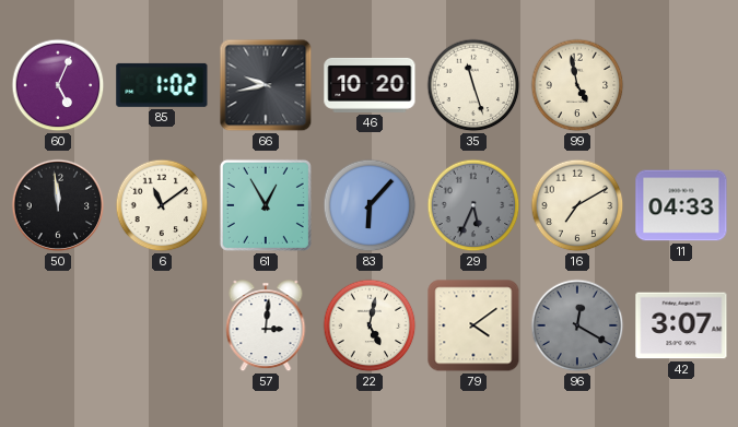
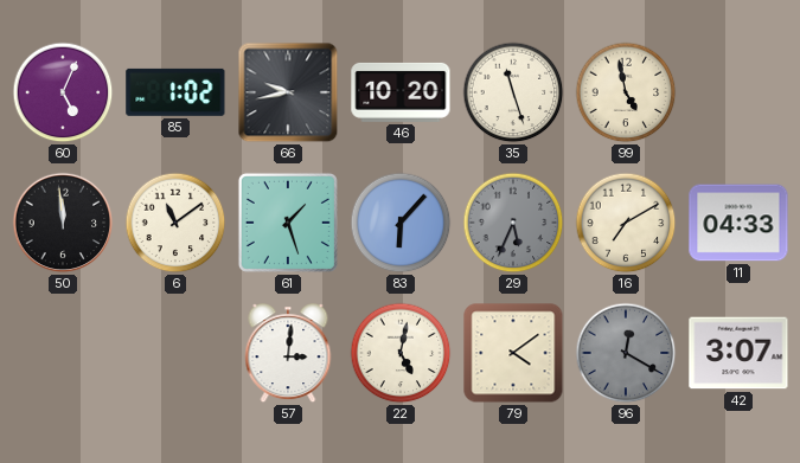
61: 12:55 -> 1:27
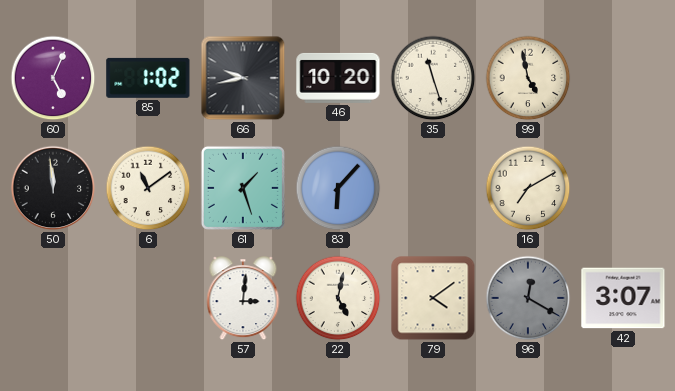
29: 5:34 -> none
11: 04:33 -> none
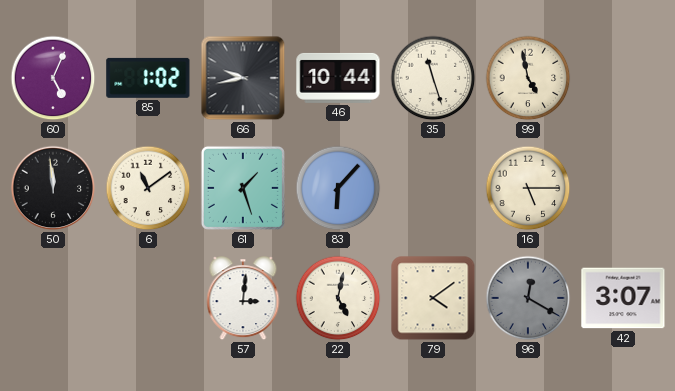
46: 10:20 -> 10:44
16: 7:10 -> 5:15
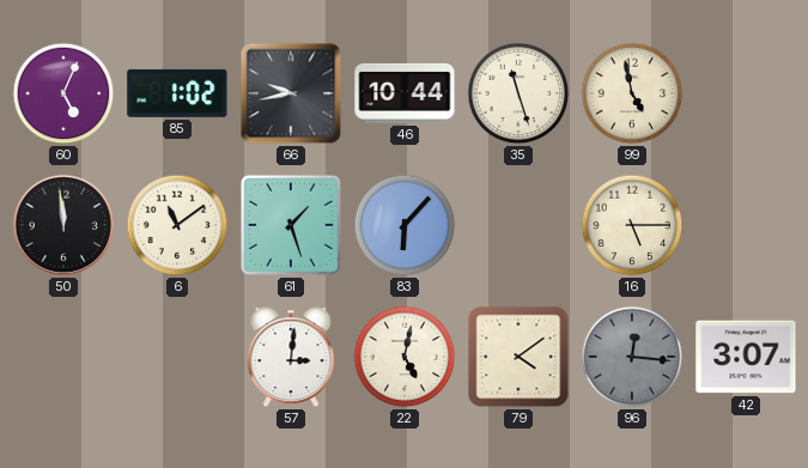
96: 12:20 -> 12:16
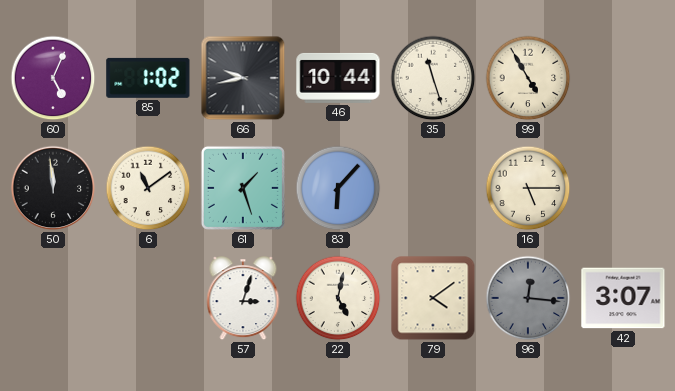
99: 4:58 -> 4:55
57: 3:01 -> 3:03
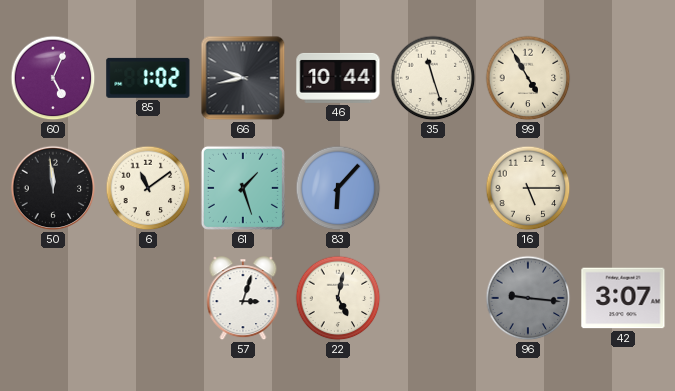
79: 4:09 -> none
96: 12:16 -> 9:16
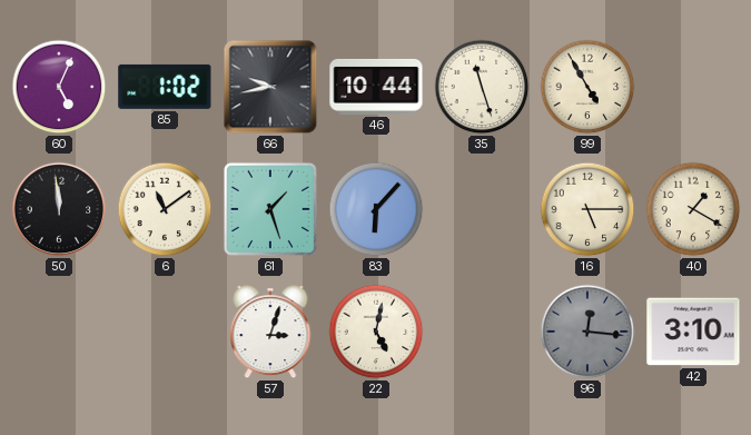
40: none -> 1:20
96: 9:16 -> 12:16
42: 3:07 -> 3:10
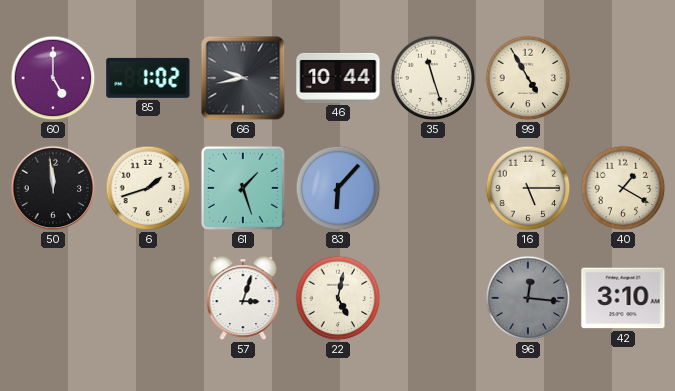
60: 5:04 -> 5:00
6: 11:09 -> 1:42
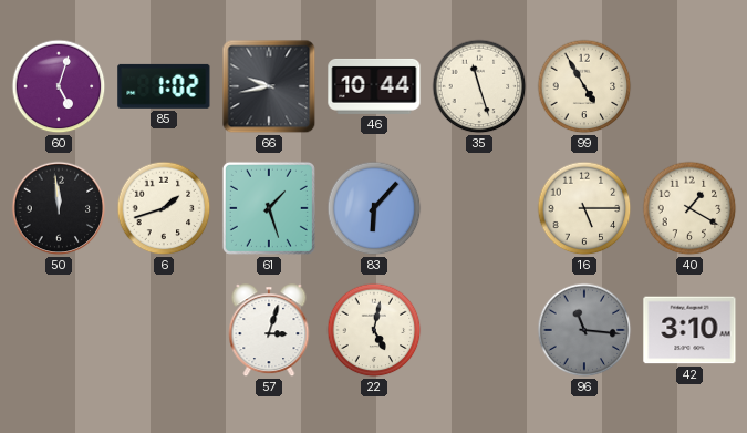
60: 5:00 -> 5:03
96: 12:16 -> 11:16
